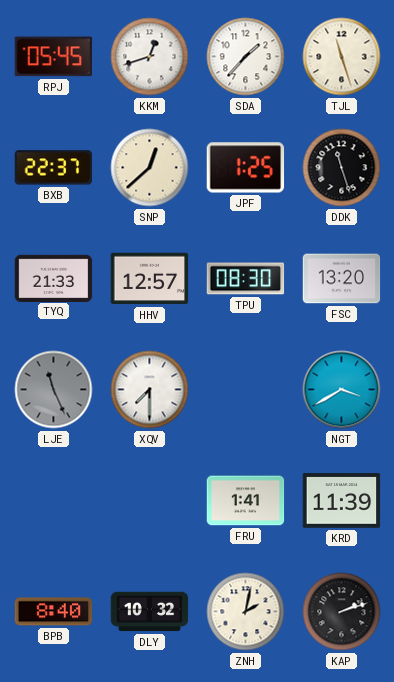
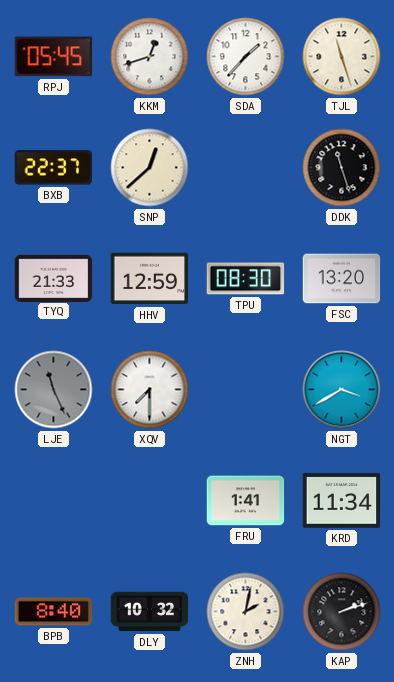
JPF: 1:25 -> none
HHV: 12:57 -> 12:59
KRD: 11:39 -> 11:34
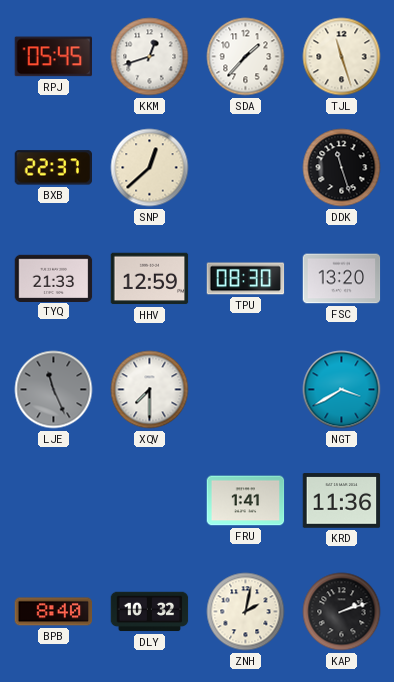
KRD: 11:34 -> 11:36
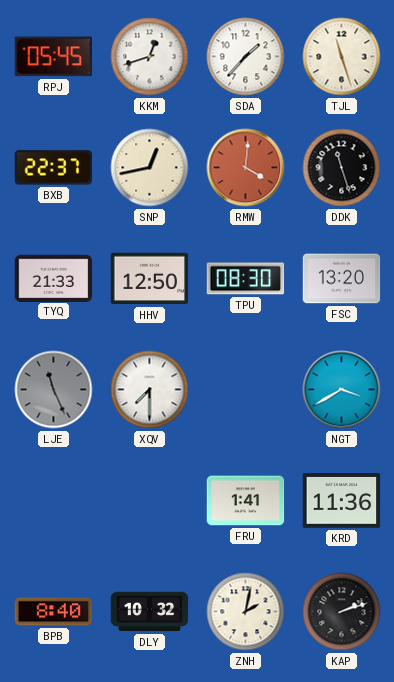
SNP: 12:38 -> 12:43
RMW: none -> 4:01
HHV: 12:59 -> 12:50
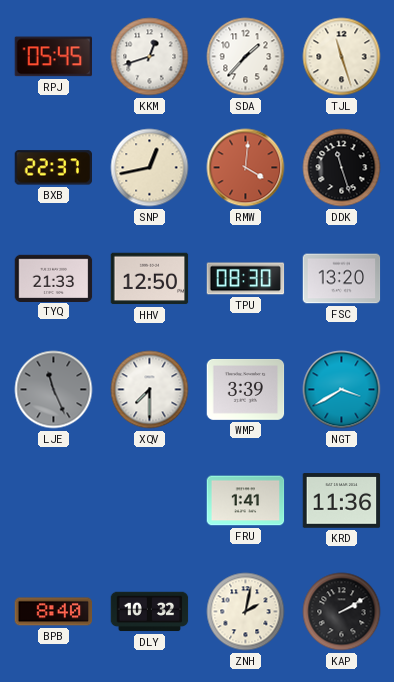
WMP: none -> 3:39
KAP: 2:12 -> 2:10
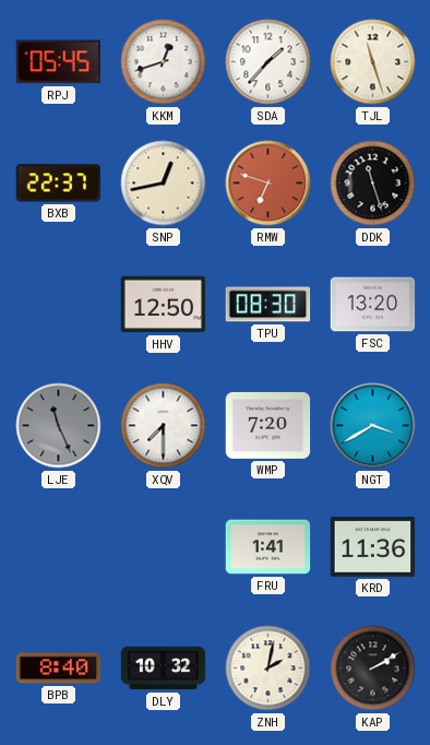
RMW: 4:01 -> 6:48
TYQ: 21:33 -> none
WMP: 3:39 -> 7:20
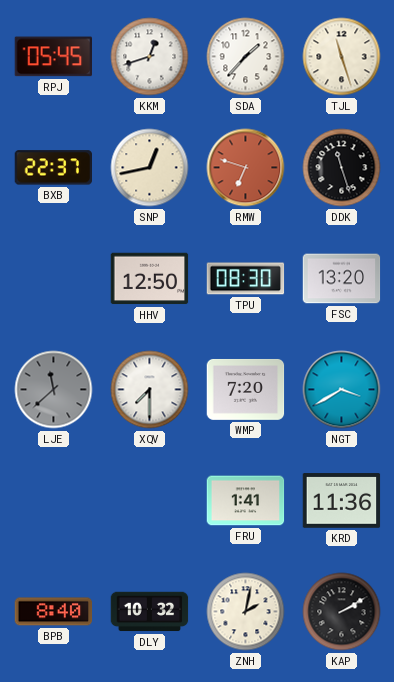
LJE: 11:26 -> 11:38
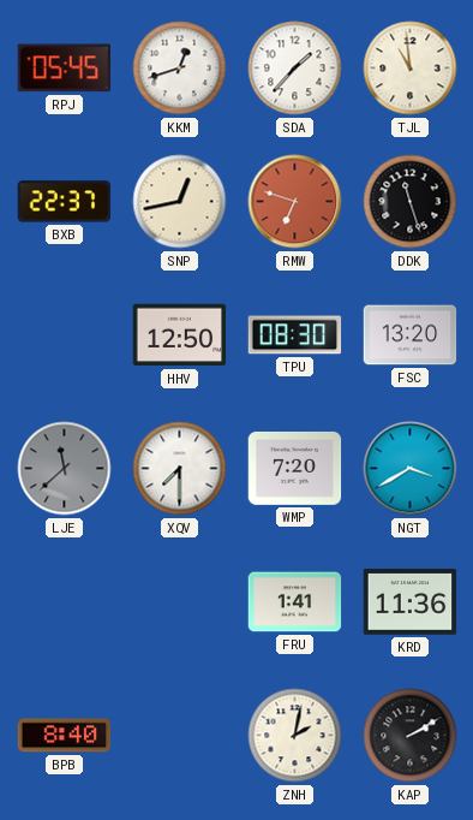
TJL: 11:27 -> 10:59
DLY: 10:32 -> none
